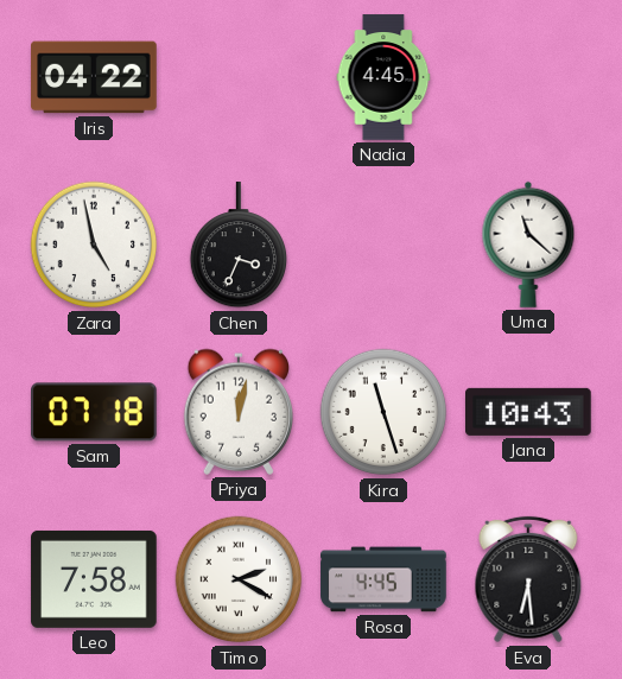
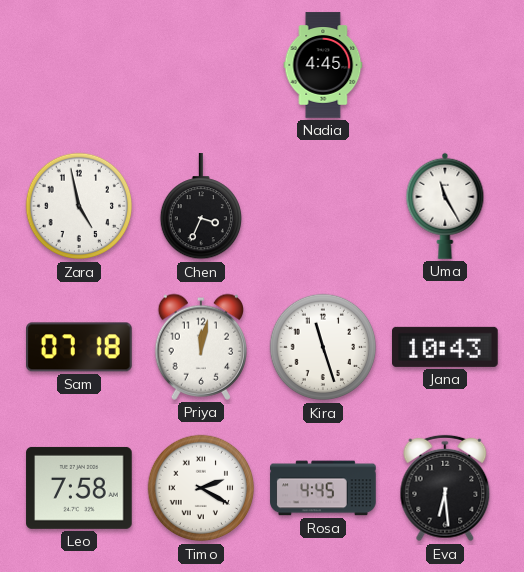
Iris: 04:22 -> none
Uma: 11:22 -> 11:25
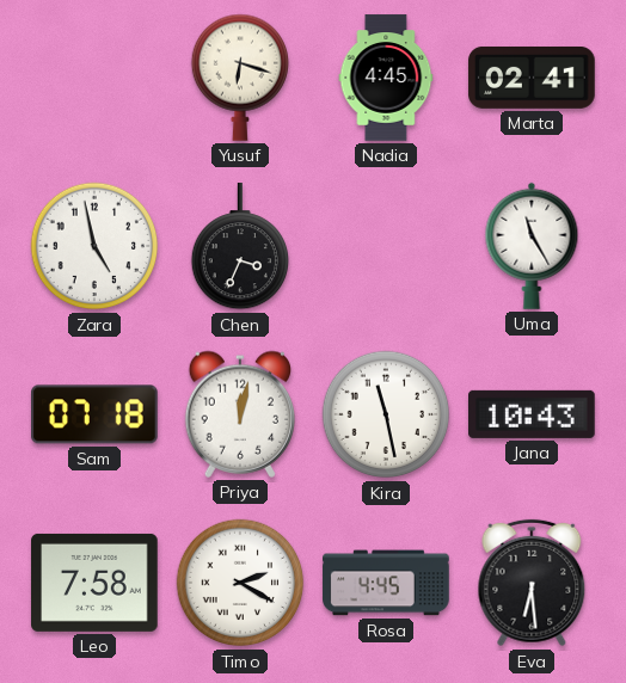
Yusuf: none -> 6:18
Marta: none -> 02:41
Kira: 11:27 -> 11:28
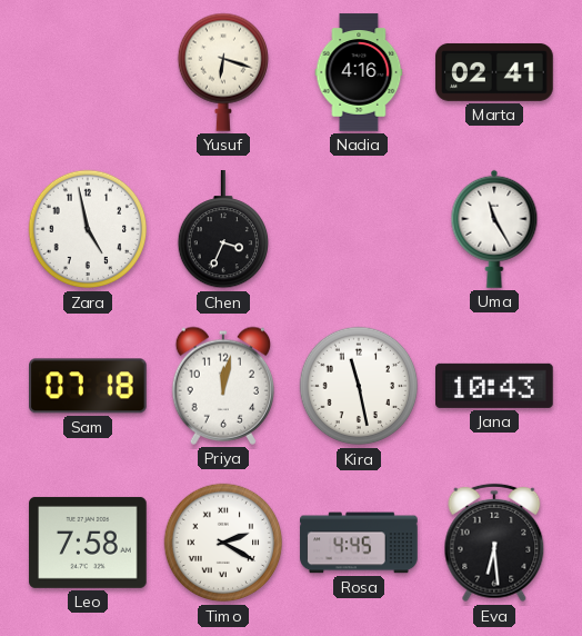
Nadia: 4:45 -> 4:16
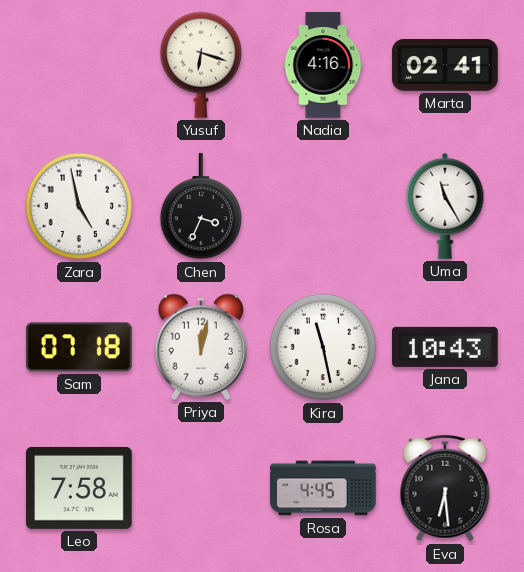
Timo: 2:20 -> none
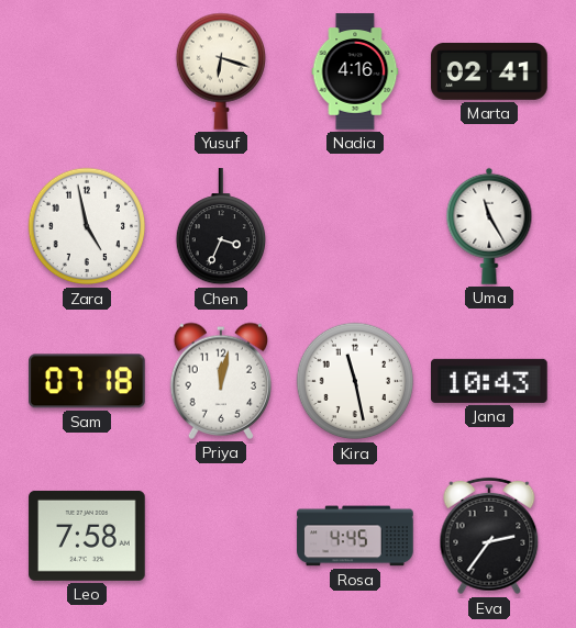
Eva: 6:29 -> 2:36
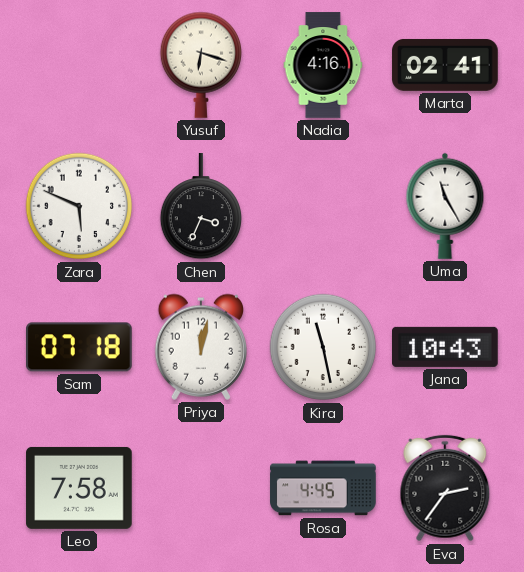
Zara: 4:58 -> 5:49
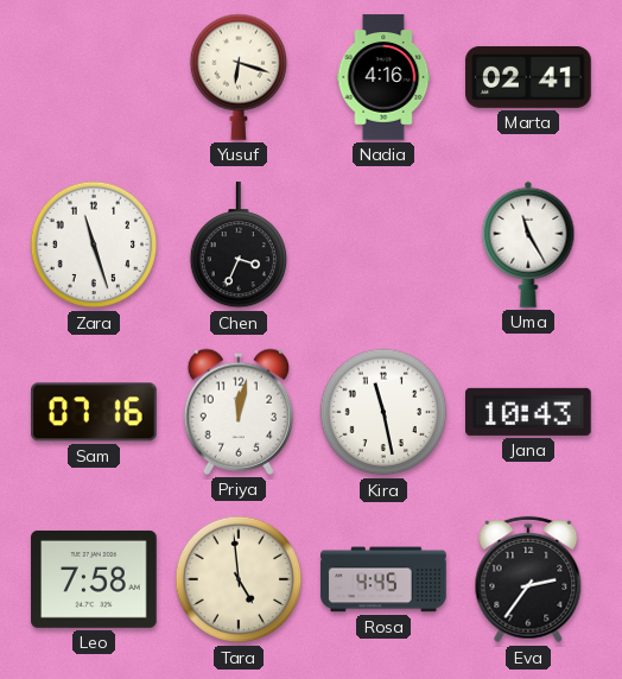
Zara: 5:49 -> 11:27
Sam: 07:18 -> 07:16
Tara: none -> 4:59
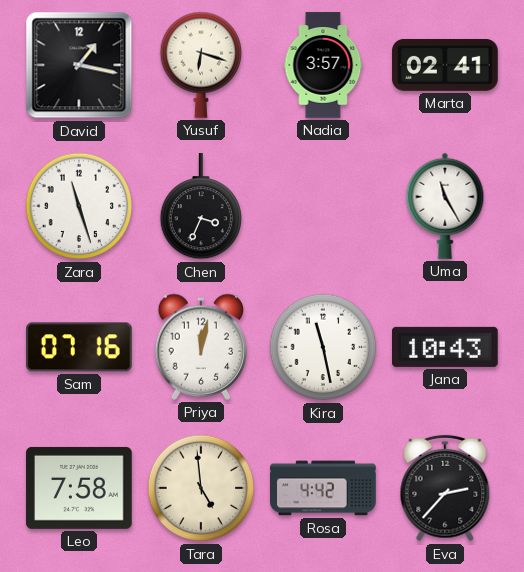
David: none -> 1:17
Nadia: 4:16 -> 3:57
Rosa: 4:45 -> 4:42
Eva: 2:36 -> 2:37
